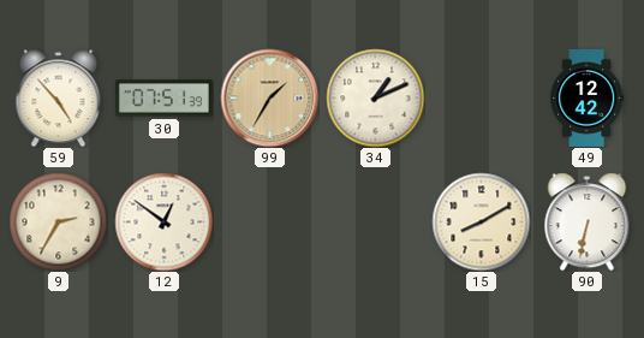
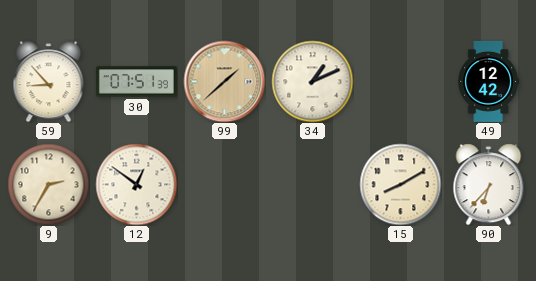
59: 4:53 -> 8:53
99: 1:35 -> 1:38
90: 6:32 -> 6:37
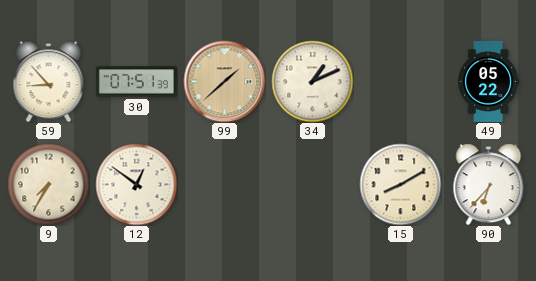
49: 12:42 -> 05:22
9: 2:35 -> 7:35
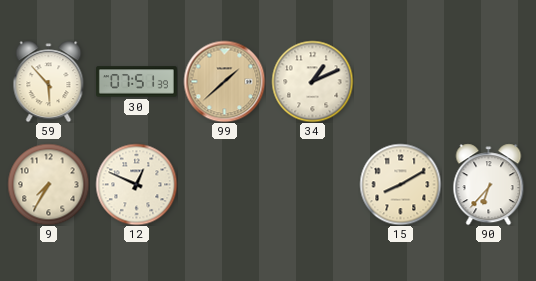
59: 8:53 -> 5:53
49: 05:22 -> none
12: 12:51 -> 12:49
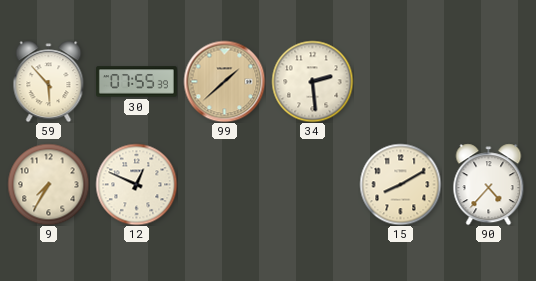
30: 07:51 -> 07:55
34: 1:11 -> 2:29
90: 6:37 -> 4:37
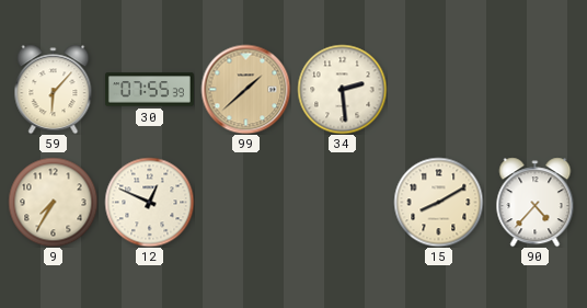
59: 5:53 -> 6:07
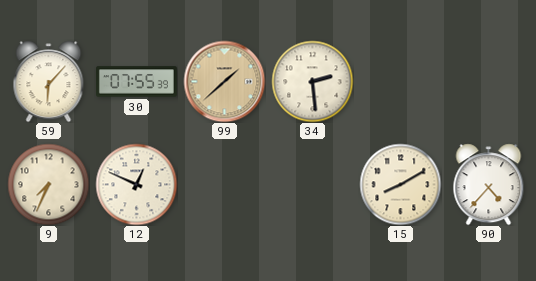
9: 7:35 -> 7:34
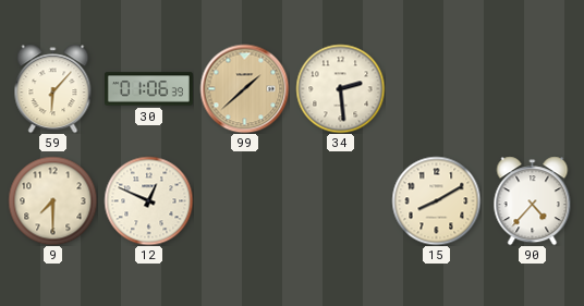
30: 07:55 -> 01:06
9: 7:34 -> 7:30
